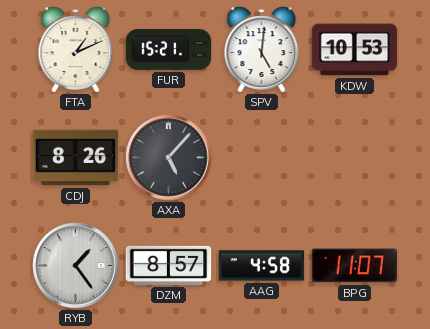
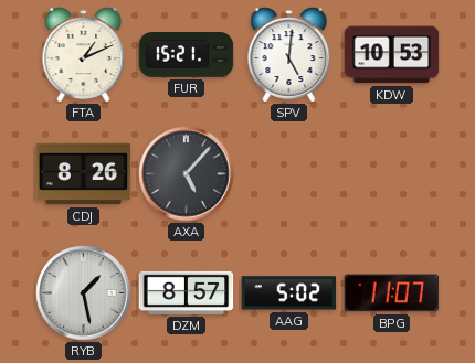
RYB: 1:24 -> 1:28
AAG: 4:58 -> 5:02
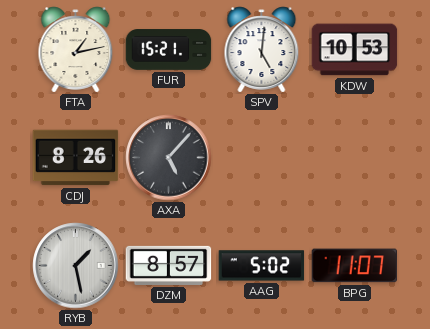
FTA: 1:11 -> 1:13
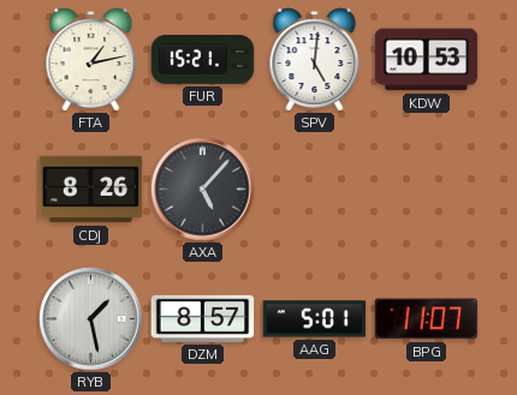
AAG: 5:02 -> 5:01
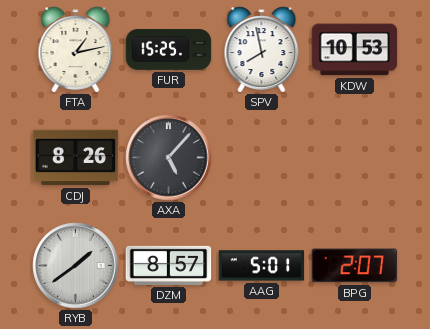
FUR: 15:21 -> 15:25
SPV: 5:01 -> 7:58
RYB: 1:28 -> 1:39
BPG: 11:07 -> 2:07
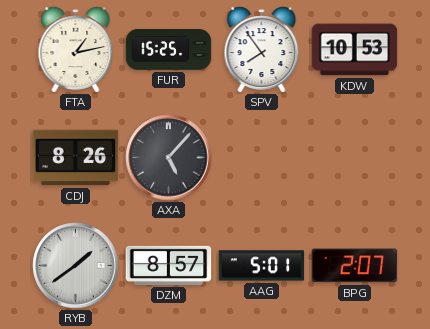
SPV: 7:58 -> 7:54
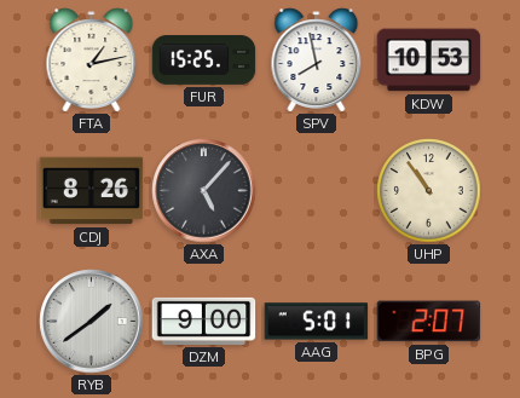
SPV: 7:54 -> 7:58
UHP: none -> 10:54
DZM: 8:57 -> 9:00
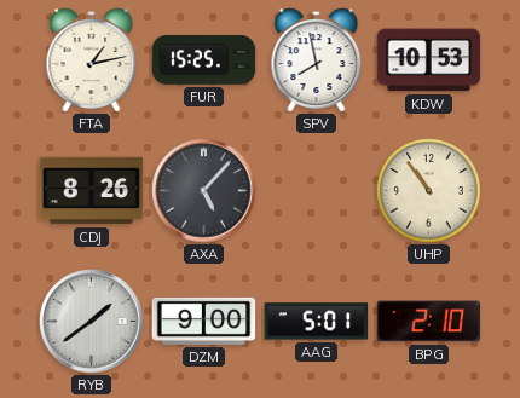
BPG: 2:07 -> 2:10
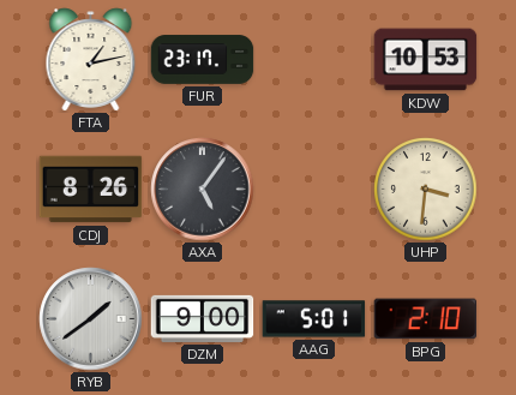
FUR: 15:25 -> 23:17
SPV: 7:58 -> none
AXA: 5:07 -> 5:06
UHP: 10:54 -> 3:31
